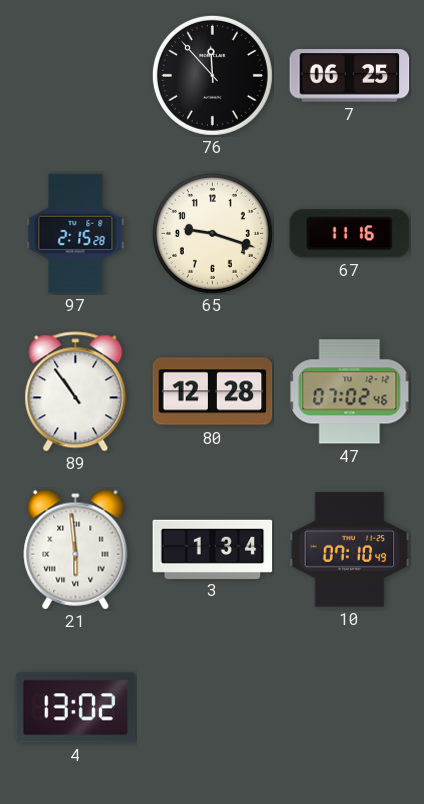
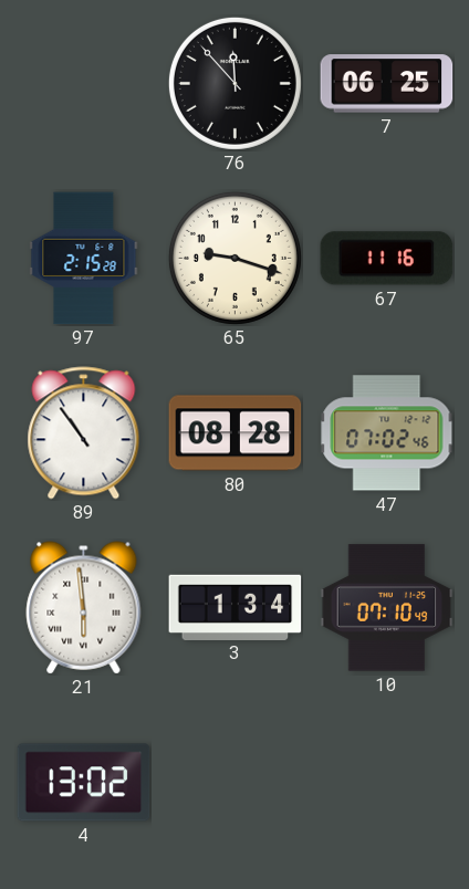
80: 12:28 -> 08:28
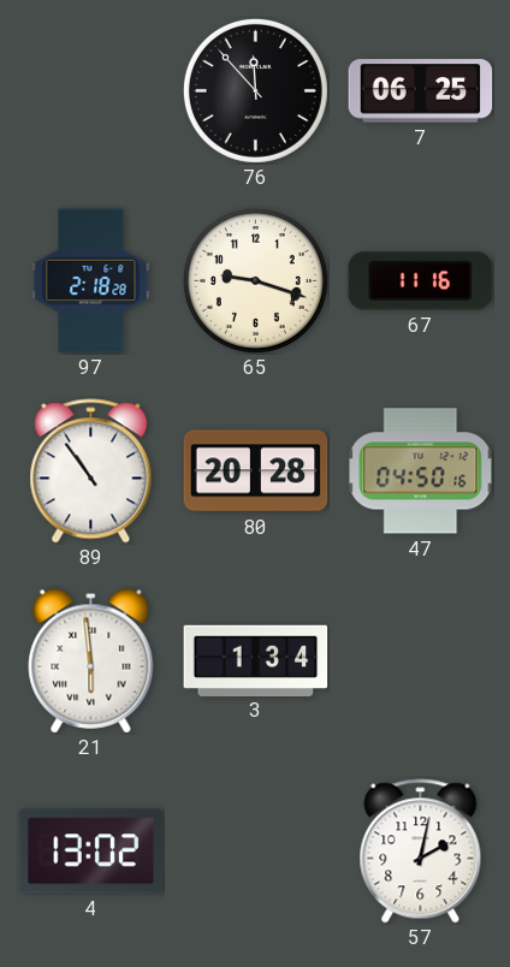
97: 2:15 -> 2:18
80: 08:28 -> 20:28
47: 07:02 -> 04:50
10: 07:10 -> none
57: none -> 2:02
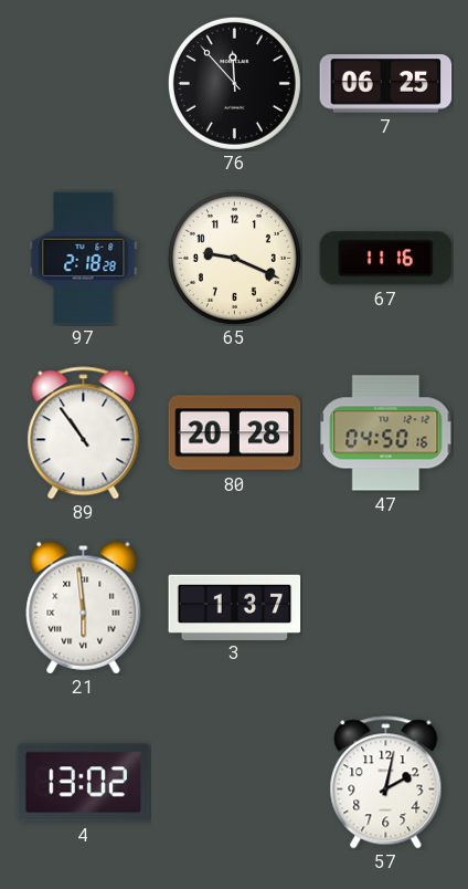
65: 9:18 -> 9:19
3: 1:34 -> 1:37
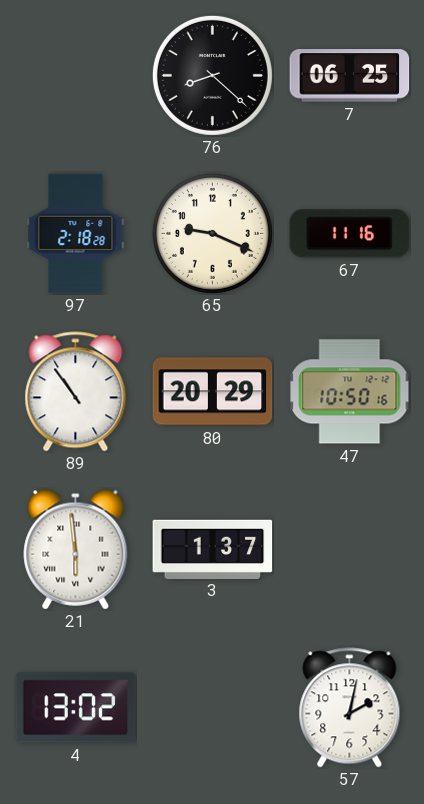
76: 11:53 -> 8:22
80: 20:28 -> 20:29
47: 04:50 -> 10:50
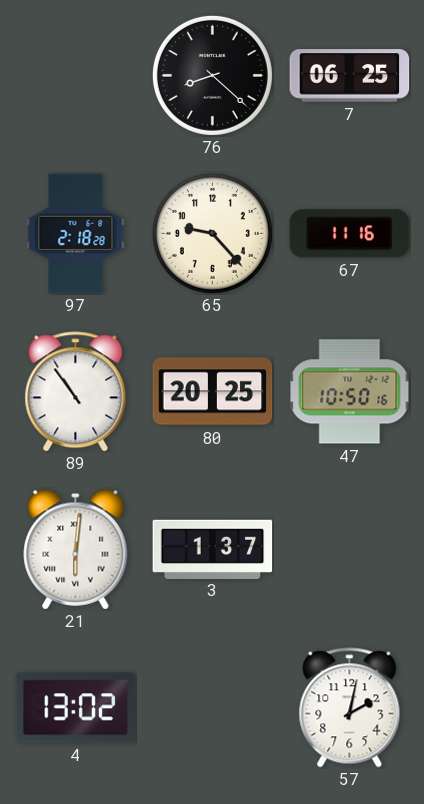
65: 9:19 -> 9:23
80: 20:29 -> 20:25
21: 5:59 -> 6:01
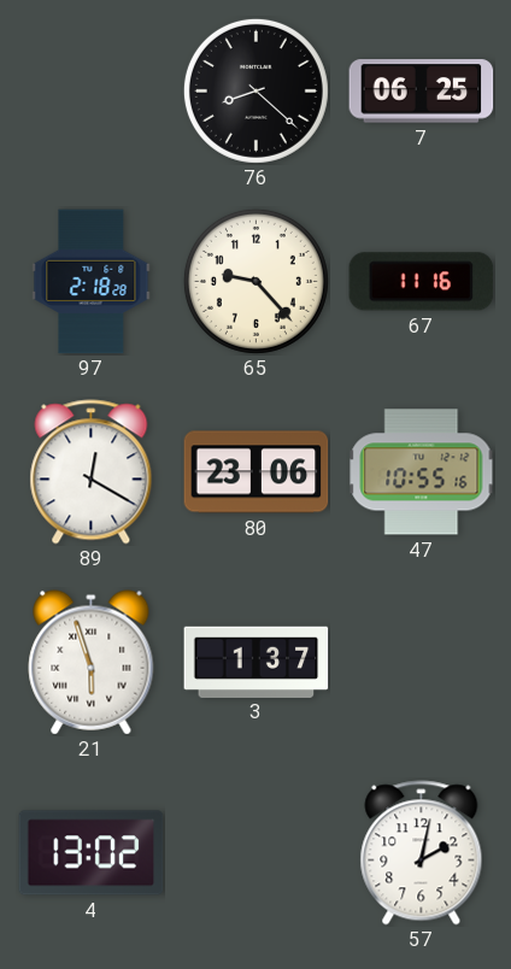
89: 10:54 -> 12:20
80: 20:25 -> 23:06
47: 10:50 -> 10:55
21: 6:01 -> 5:57
